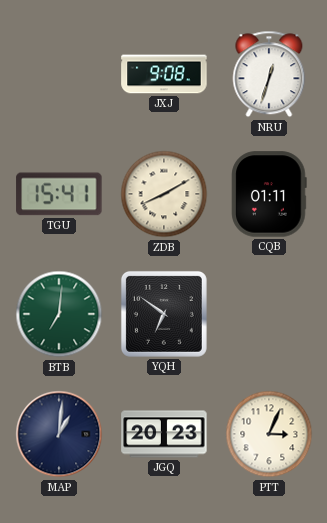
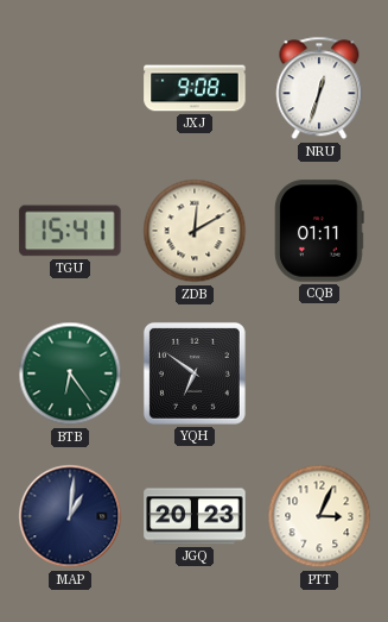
ZDB: 8:10 -> 12:10
BTB: 7:01 -> 6:24
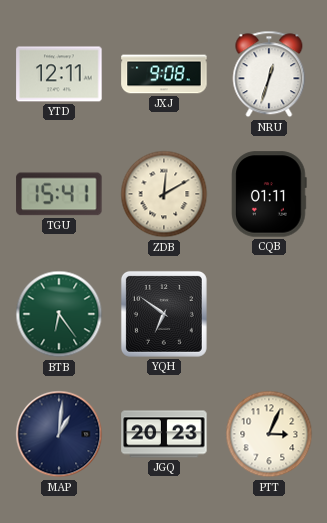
YTD: none -> 12:11
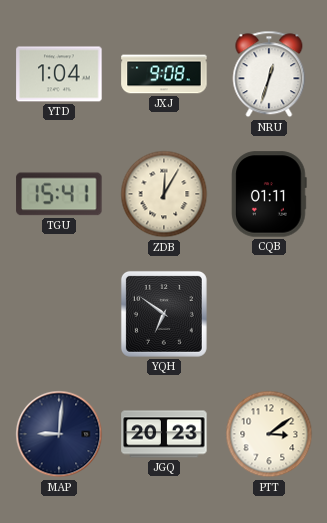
YTD: 12:11 -> 1:04
ZDB: 12:10 -> 12:05
BTB: 6:24 -> none
MAP: 1:01 -> 9:01
PTT: 3:04 -> 3:09
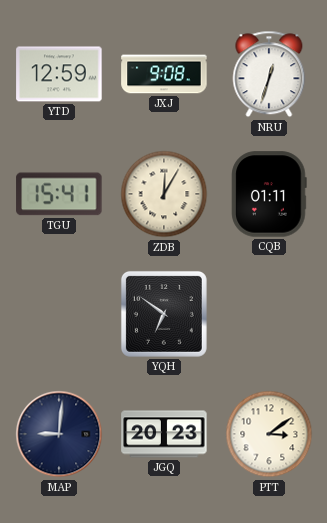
YTD: 1:04 -> 12:59
